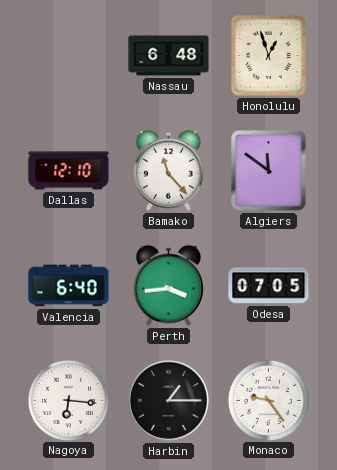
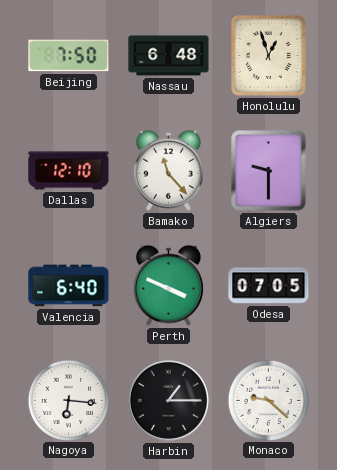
Beijing: none -> 7:50
Algiers: 11:51 -> 9:30
Perth: 3:44 -> 3:49
Monaco: 9:24 -> 9:22
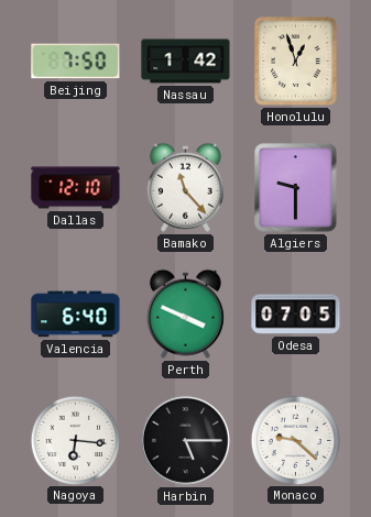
Nassau: 6:48 -> 1:42
Harbin: 1:15 -> 5:15
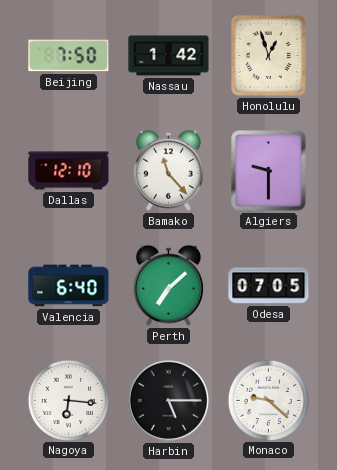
Perth: 3:49 -> 7:08
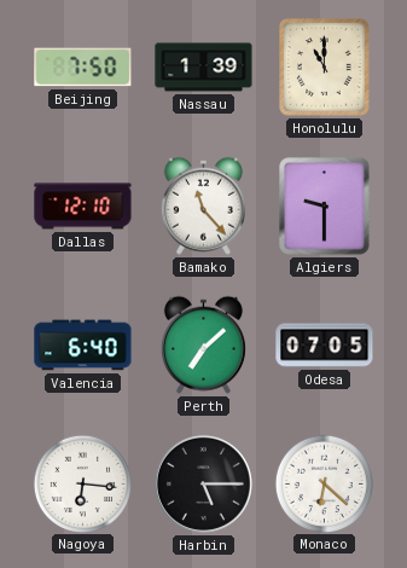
Nassau: 1:42 -> 1:39
Honolulu: 12:57 -> 11:00
Monaco: 9:22 -> 6:22
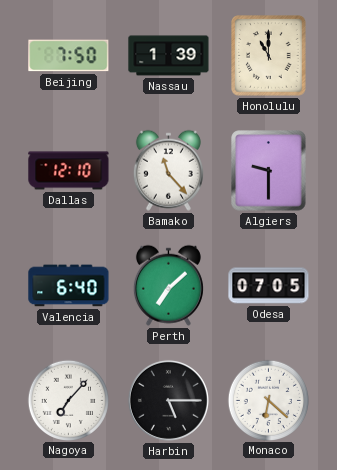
Nagoya: 6:16 -> 7:07
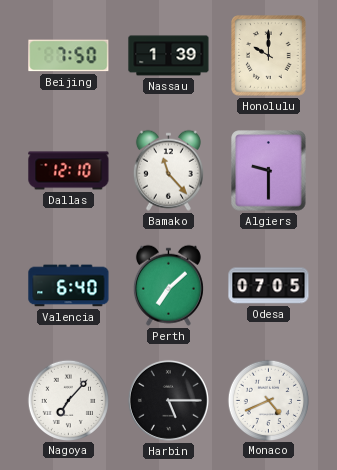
Honolulu: 11:00 -> 10:00
Monaco: 6:22 -> 4:41
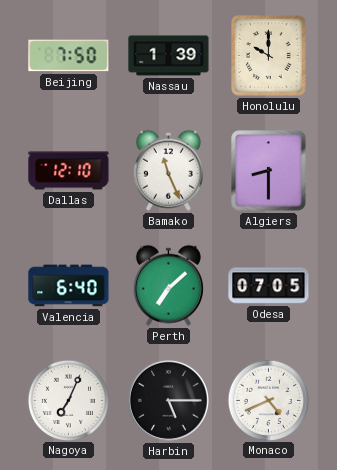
Bamako: 11:23 -> 11:26
Algiers: 9:30 -> 8:30
Nagoya: 7:07 -> 7:04
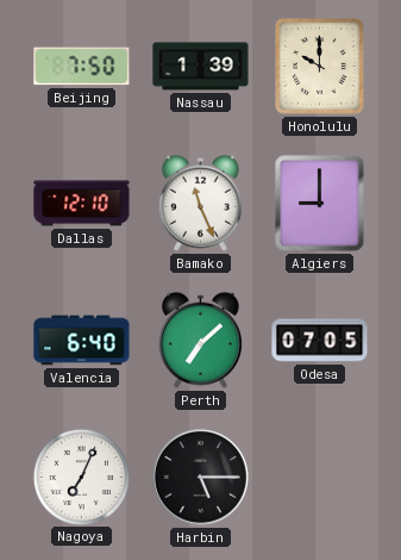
Algiers: 8:30 -> 9:00
Monaco: 4:41 -> none
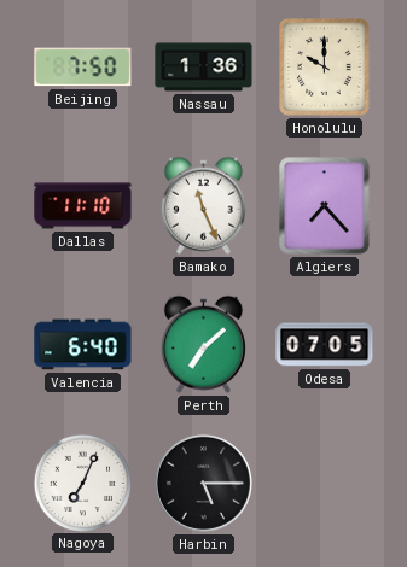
Nassau: 1:39 -> 1:36
Dallas: 12:10 -> 11:10
Algiers: 9:00 -> 7:23
